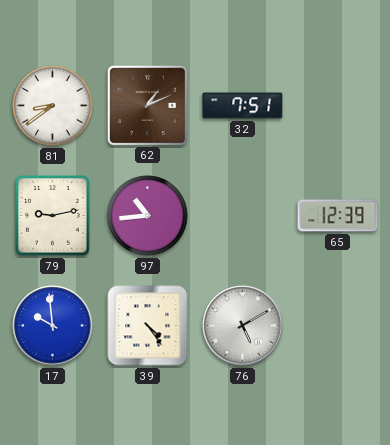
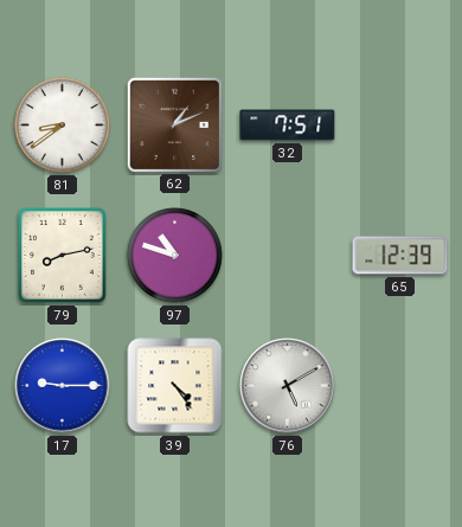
79: 9:13 -> 8:13
97: 10:44 -> 10:48
17: 9:59 -> 9:15
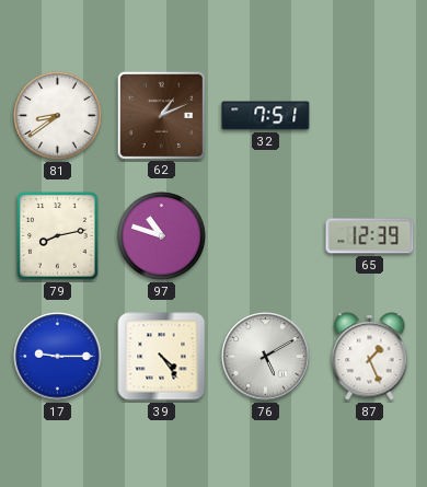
87: none -> 1:26
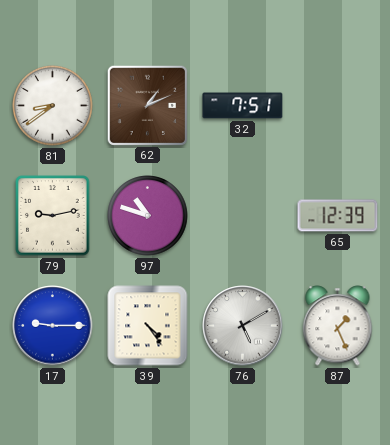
79: 8:13 -> 9:13
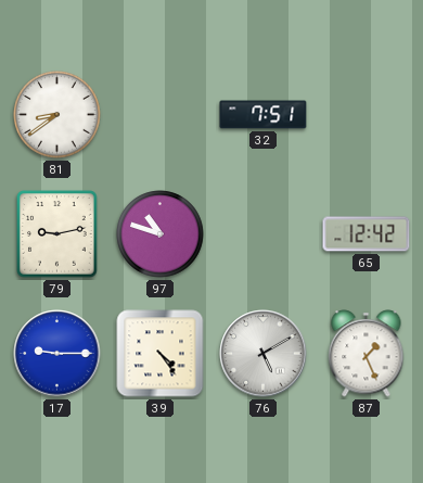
62: 1:11 -> none
65: 12:39 -> 12:42
